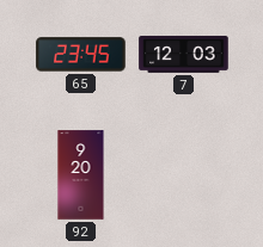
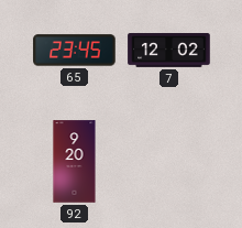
7: 12:03 -> 12:02
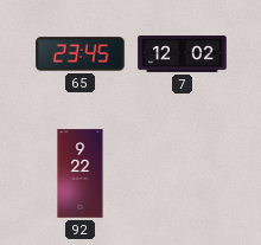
92: 9:20 -> 9:22
